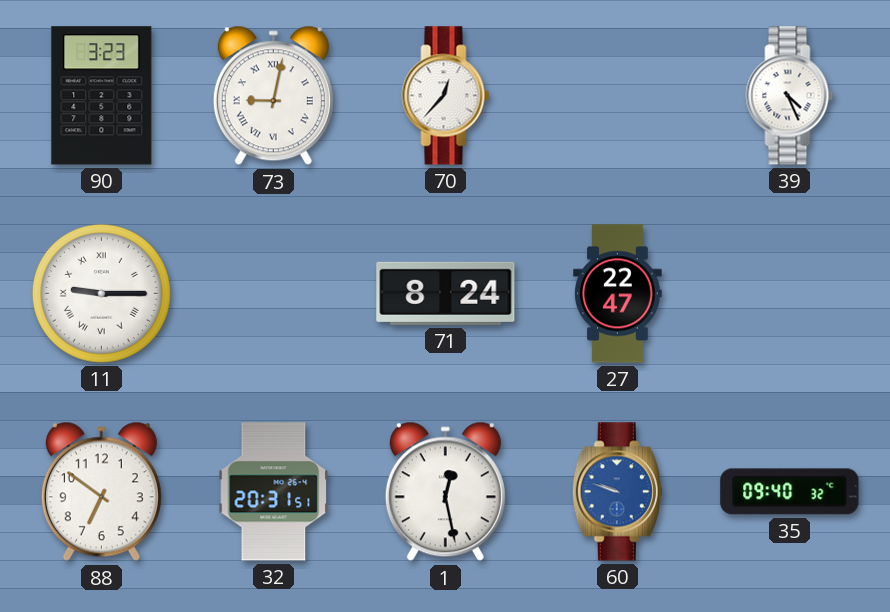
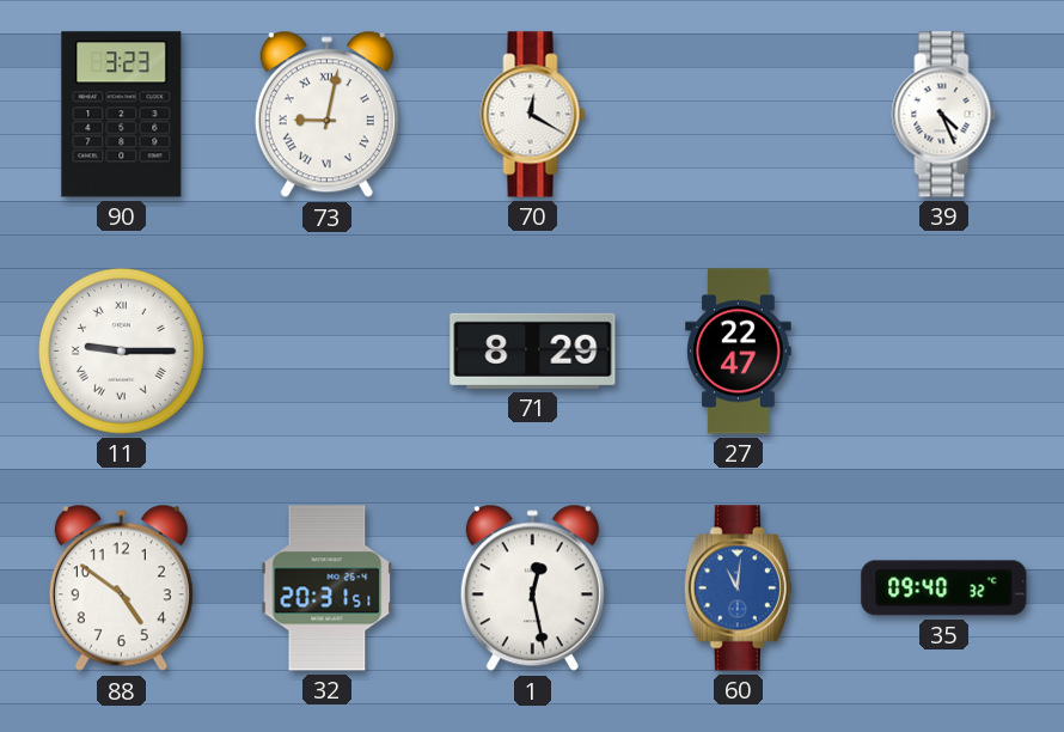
70: 12:37 -> 12:20
71: 8:24 -> 8:29
88: 6:51 -> 4:51
60: 9:48 -> 11:01
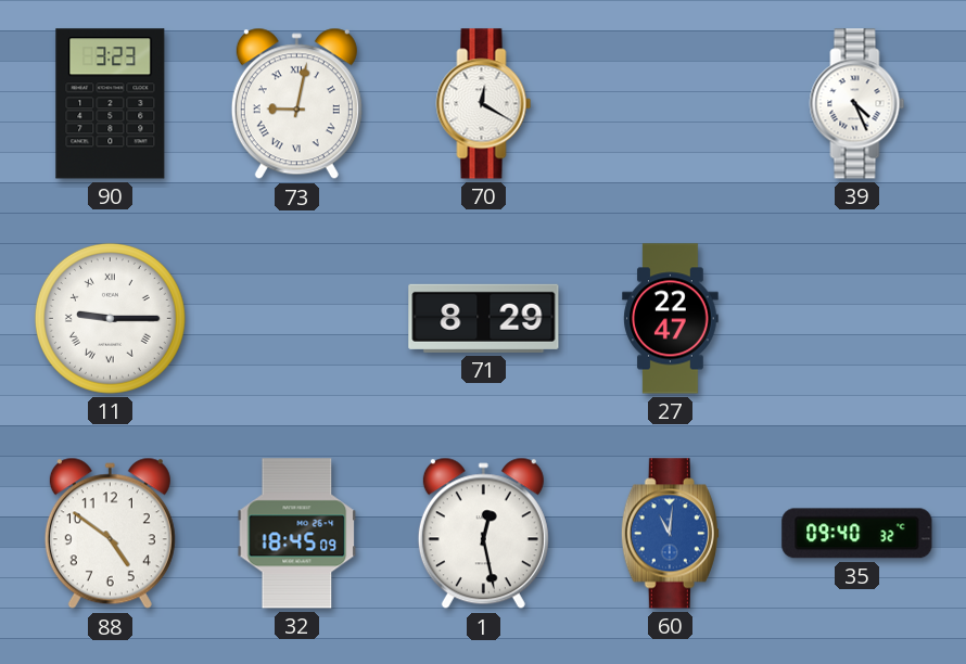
32: 20:31 -> 18:45
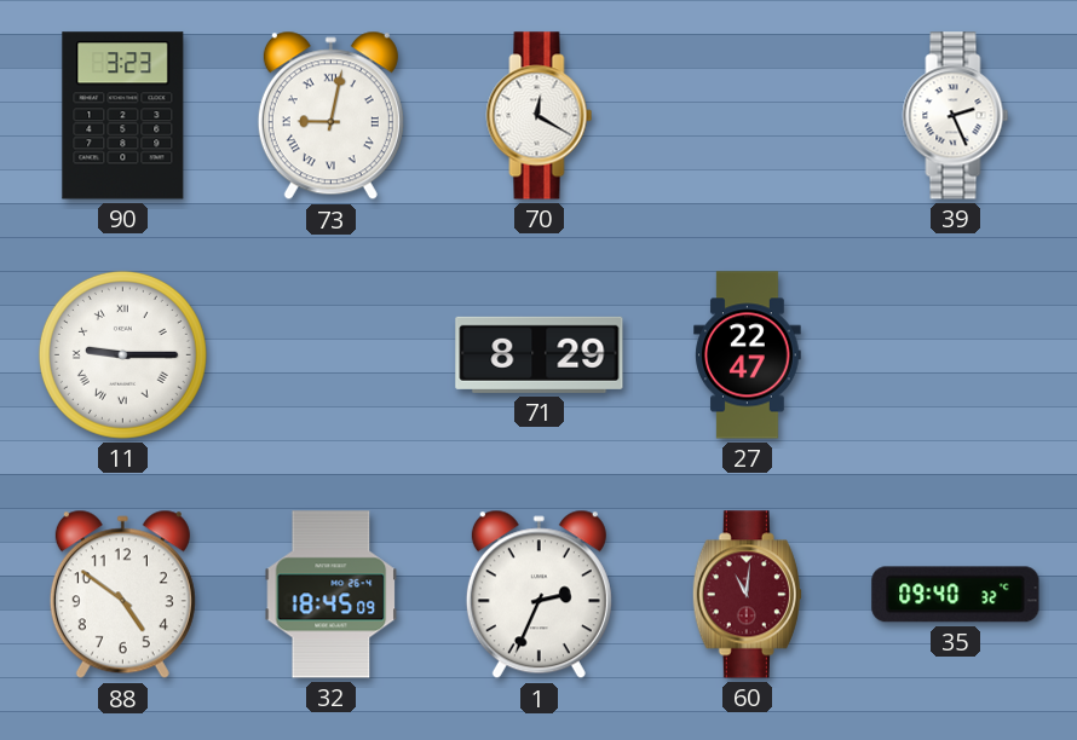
39: 4:26 -> 2:26
1: 12:28 -> 2:34
60 dial: blue -> burgundy
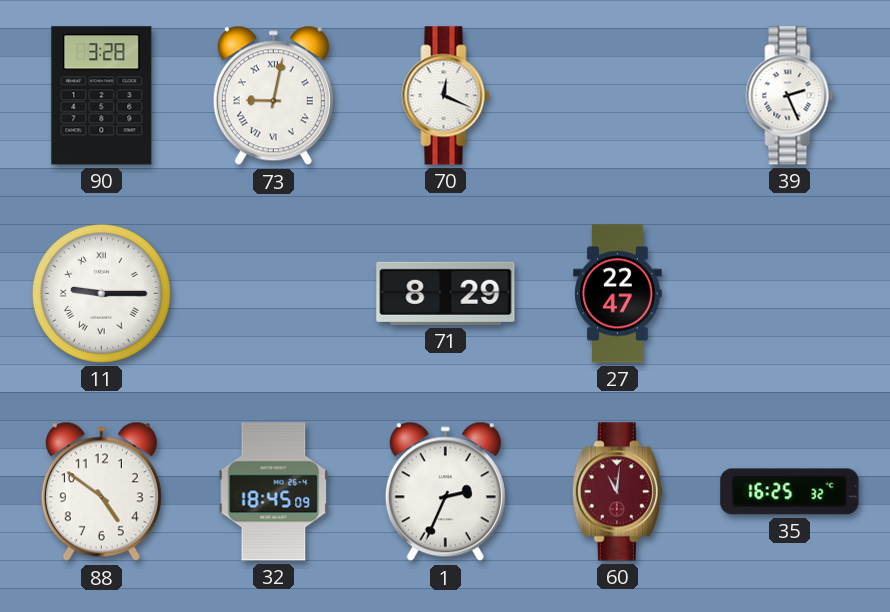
90: 3:23 -> 3:28
70: 12:20 -> 12:19
35: 09:40 -> 16:25
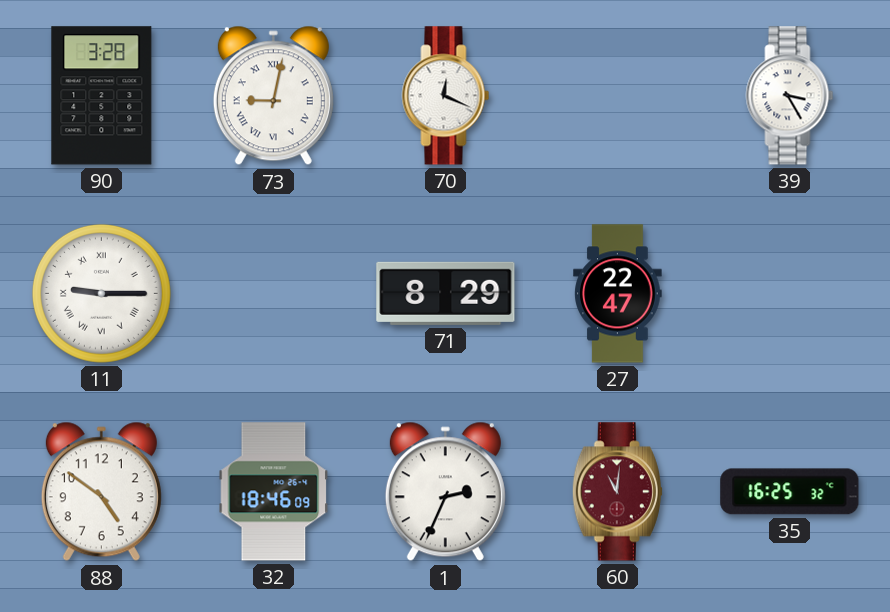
39: 2:26 -> 3:25
32: 18:45 -> 18:46
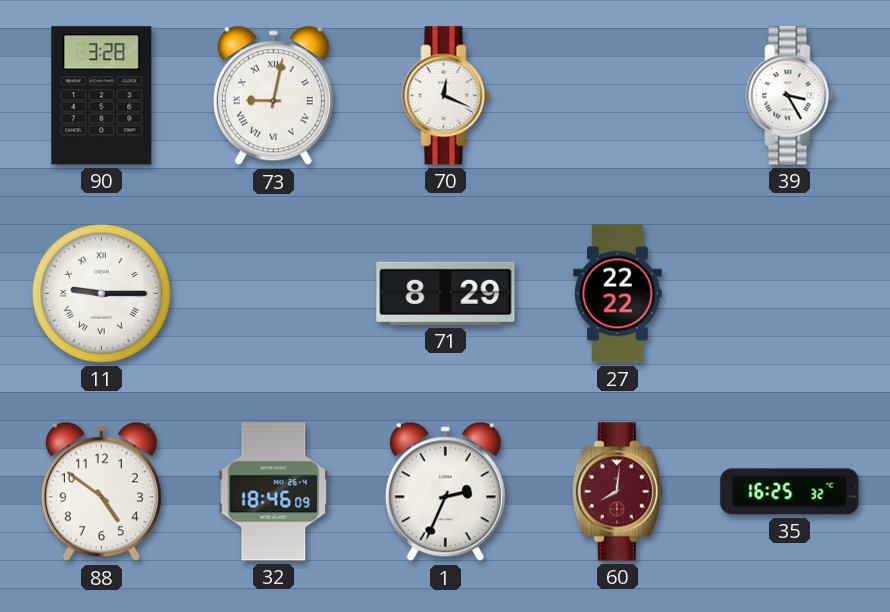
27: 22:47 -> 22:22
60: 11:01 -> 8:01
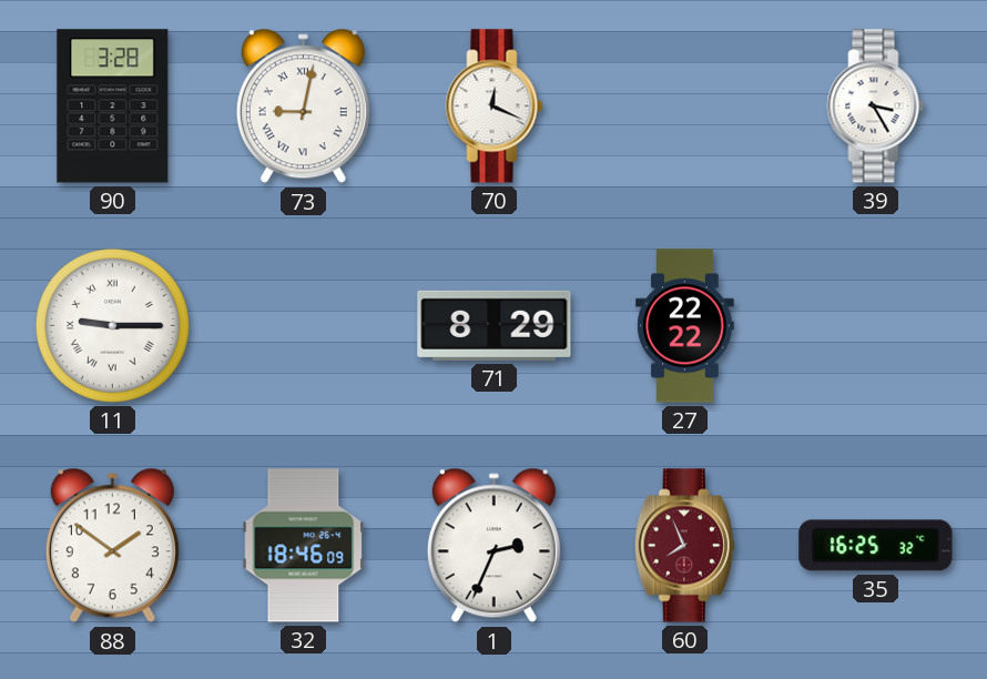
88: 4:51 -> 1:51
60: 8:01 -> 7:56
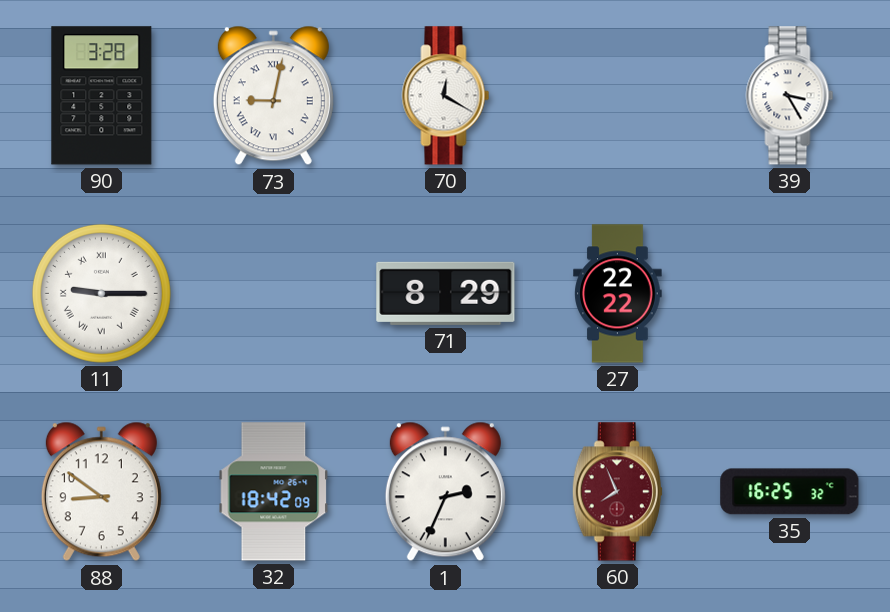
70: 12:19 -> 12:20
88: 1:51 -> 8:51
32: 18:46 -> 18:42
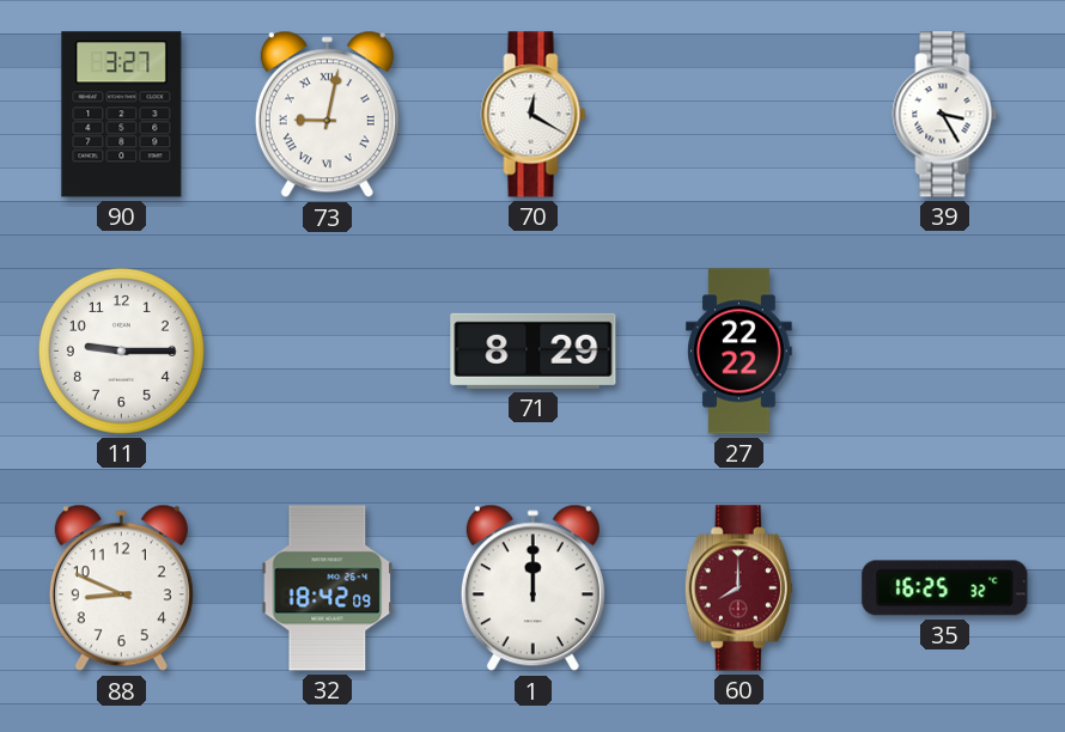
90: 3:28 -> 3:27
11 numerals: Roman -> Arabic
88: 8:51 -> 8:49
1: 2:34 -> 12:00
60: 7:56 -> 8:00
